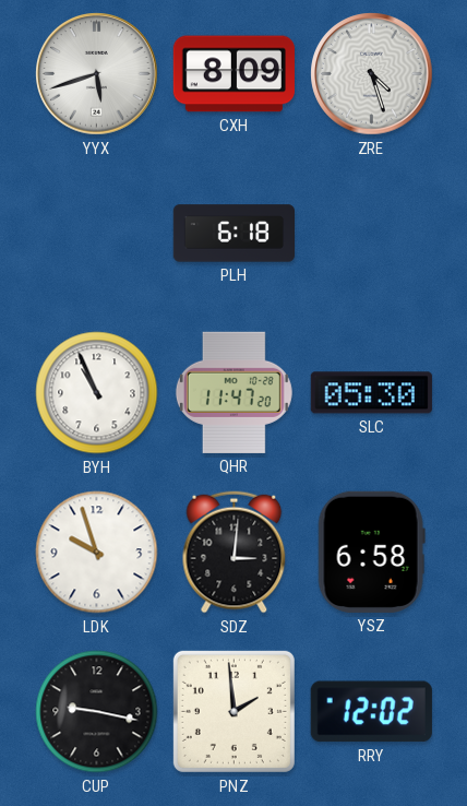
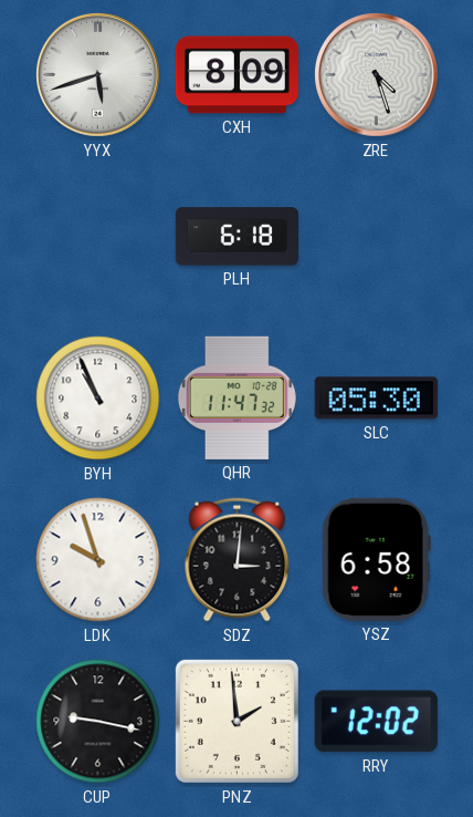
QHR: 11:47:20 -> 11:47:32
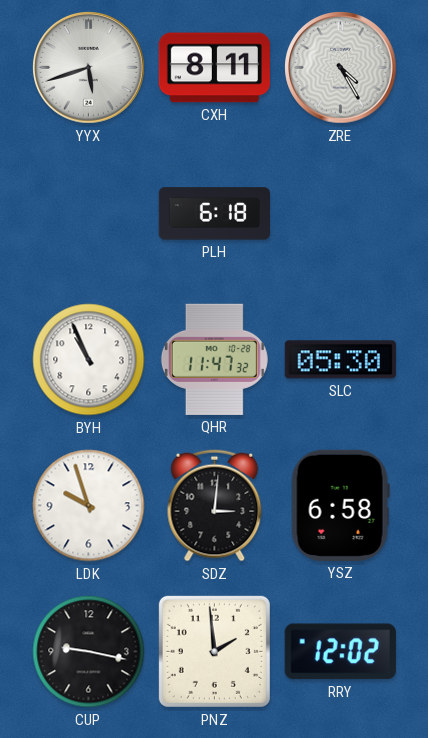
CXH: 8:09 -> 8:11
ZRE: 4:27 -> 4:25
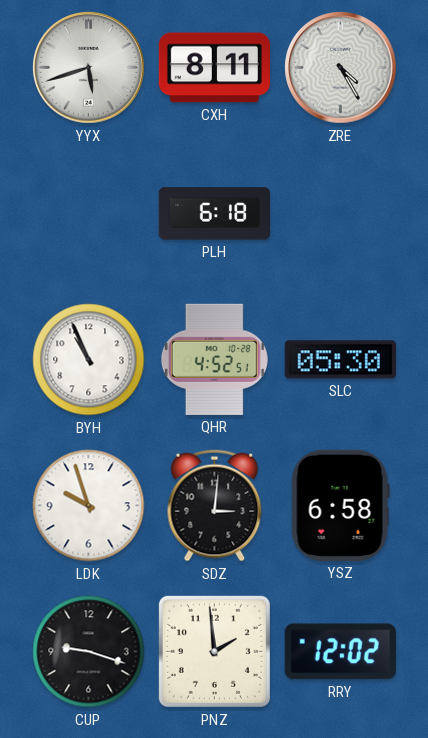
QHR: 11:47 -> 4:52
CUP: 9:17 -> 9:18
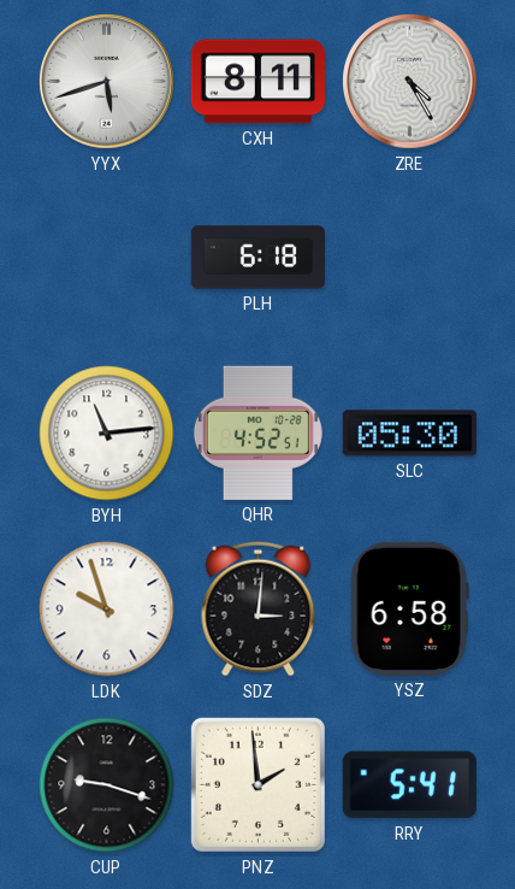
BYH: 10:56 -> 11:14
RRY: 12:02 -> 5:41
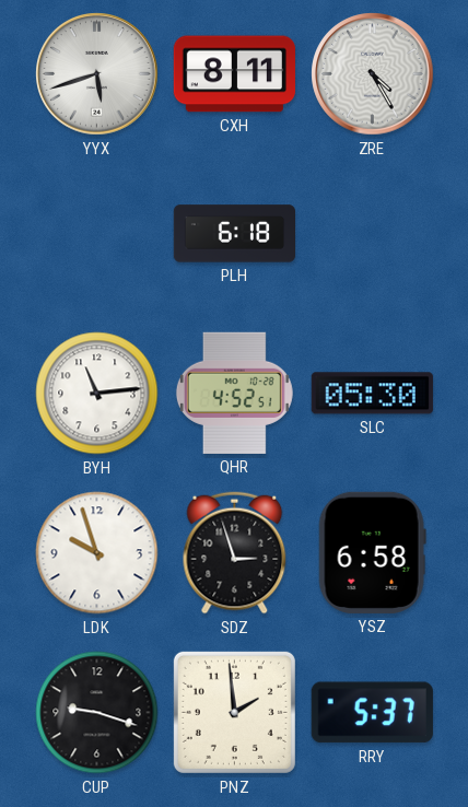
SDZ: 3:01 -> 2:57
RRY: 5:41 -> 5:37
